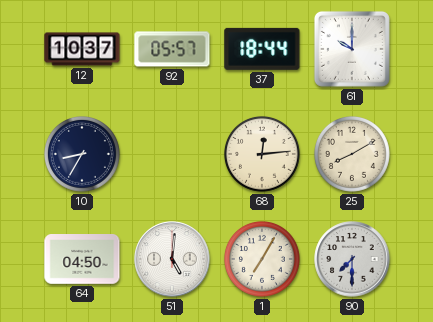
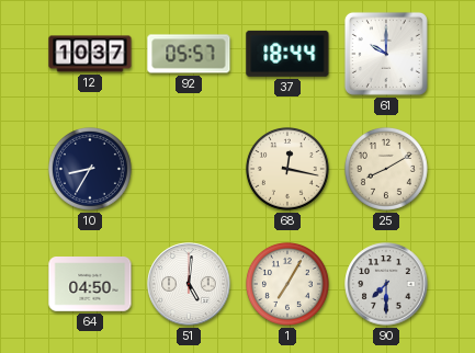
68: 12:14 -> 12:17
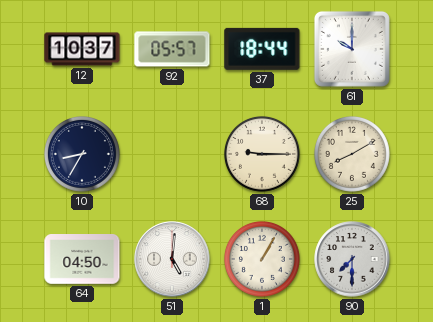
68: 12:17 -> 9:15
1: 7:05 -> 1:05
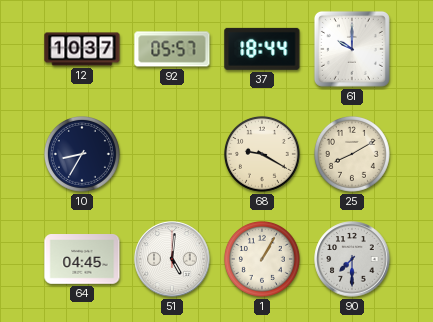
68: 9:15 -> 9:20
64: 04:50 -> 04:45
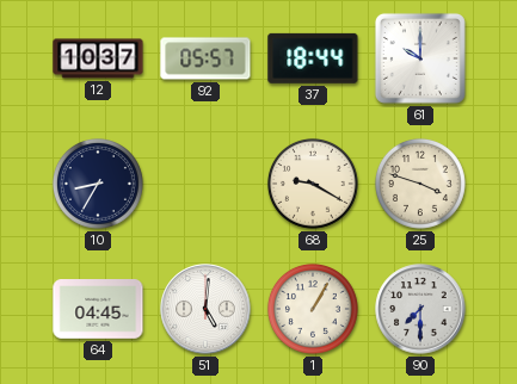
25: 8:10 -> 3:48
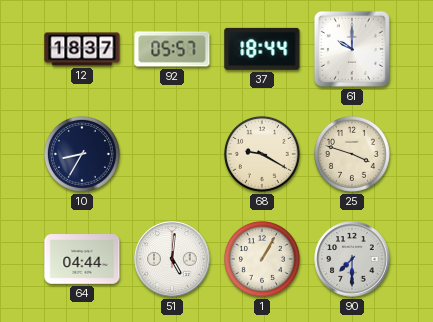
12: 10:37 -> 18:37
64: 04:45 -> 04:44
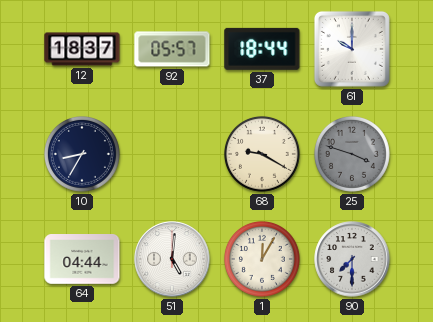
25 dial: cream -> grey
1: 1:05 -> 12:05
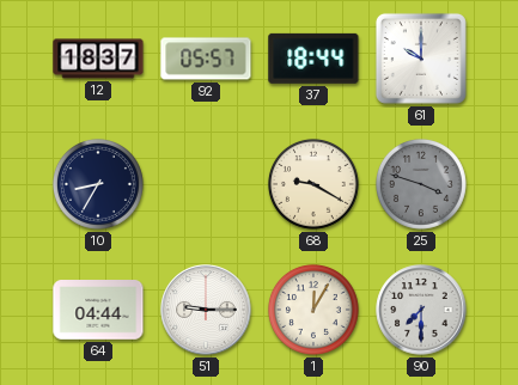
51: 5:01 -> 9:15
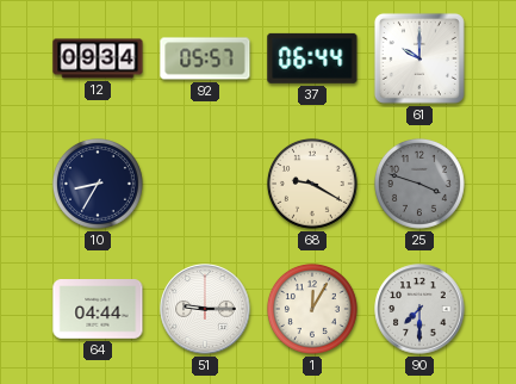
12: 18:37 -> 09:34
37: 18:44 -> 06:44
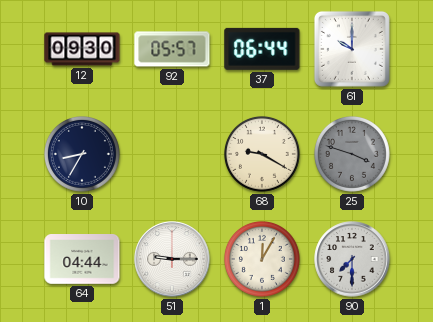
12: 09:34 -> 09:30
